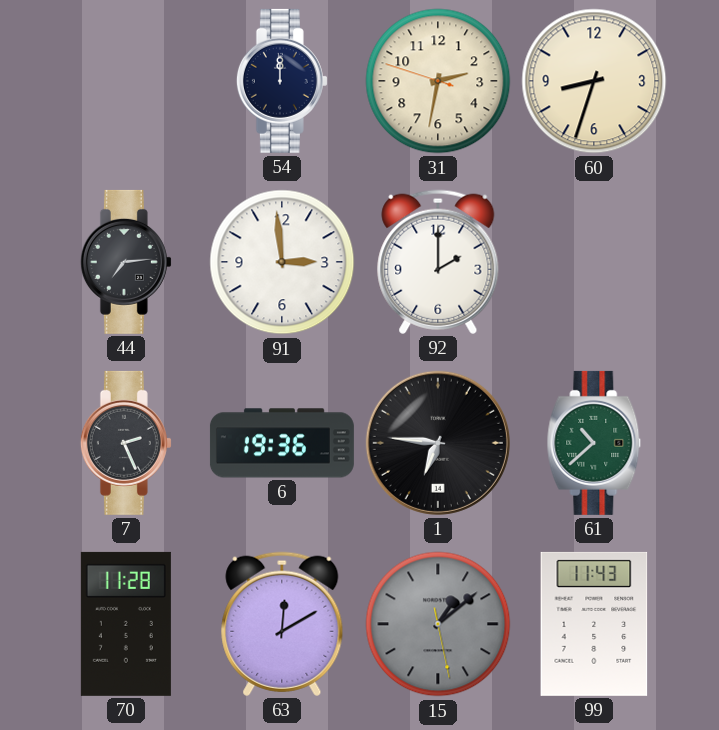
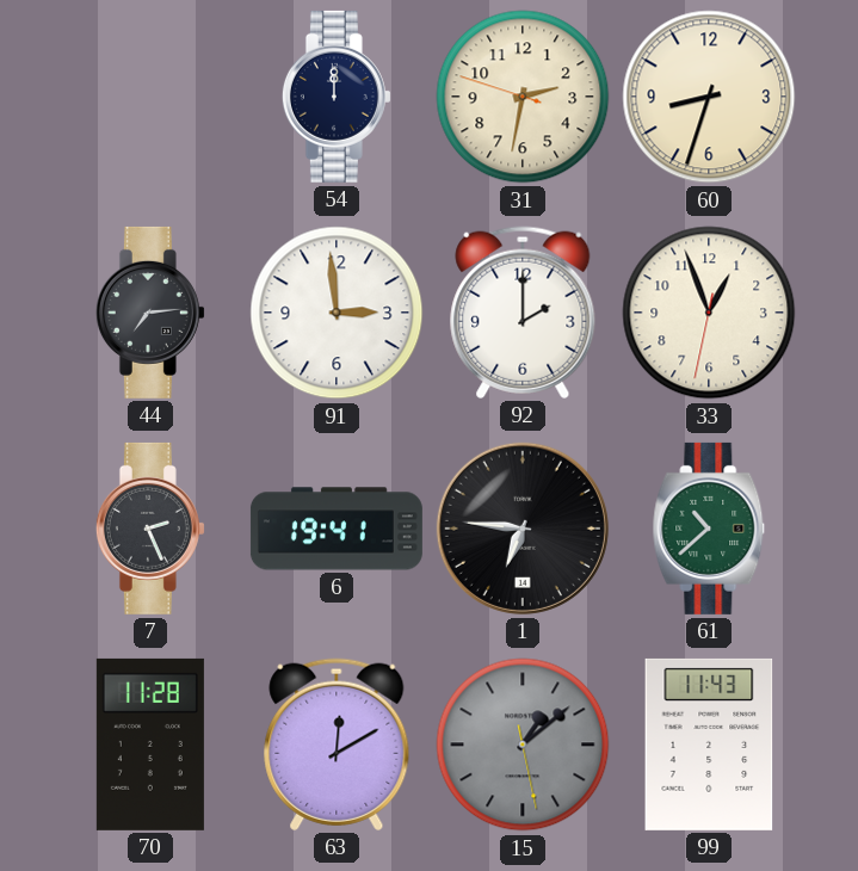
33: none -> 12:56
6: 19:36 -> 19:41
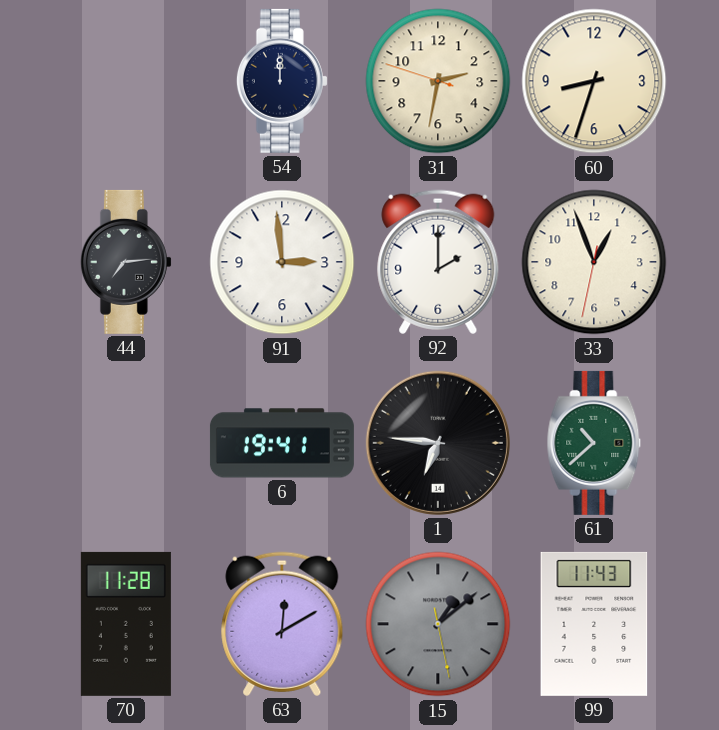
7: 2:26 -> none
